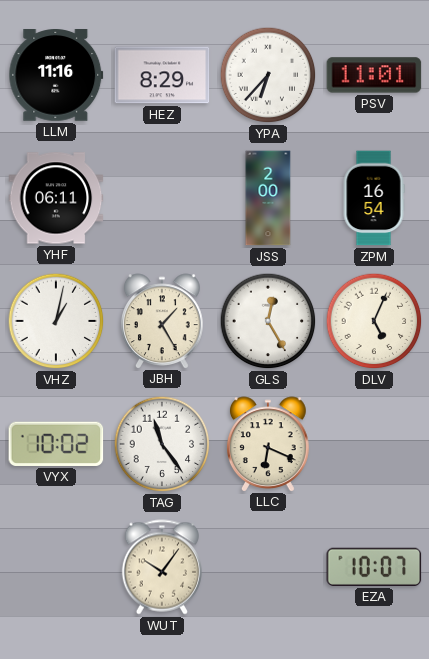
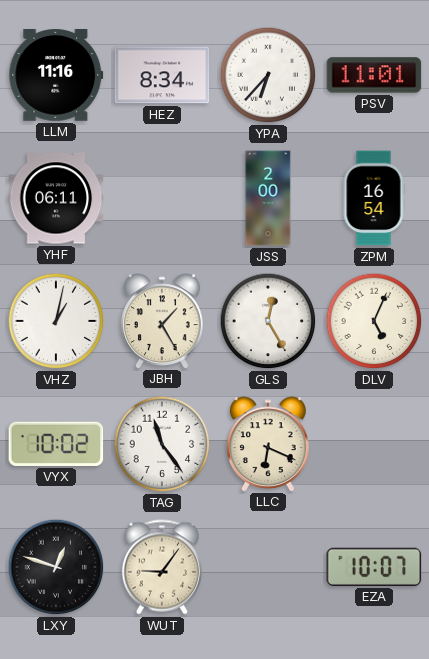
HEZ: 8:29 -> 8:34
LXY: none -> 12:48
WUT: 10:06 -> 9:06
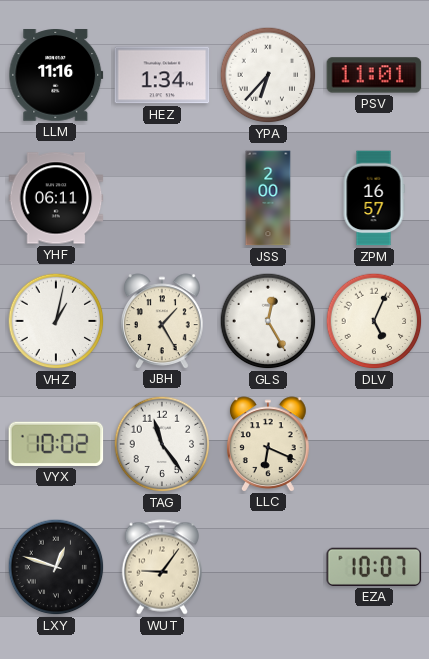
HEZ: 8:34 -> 1:34
ZPM: 16:54 -> 16:57
